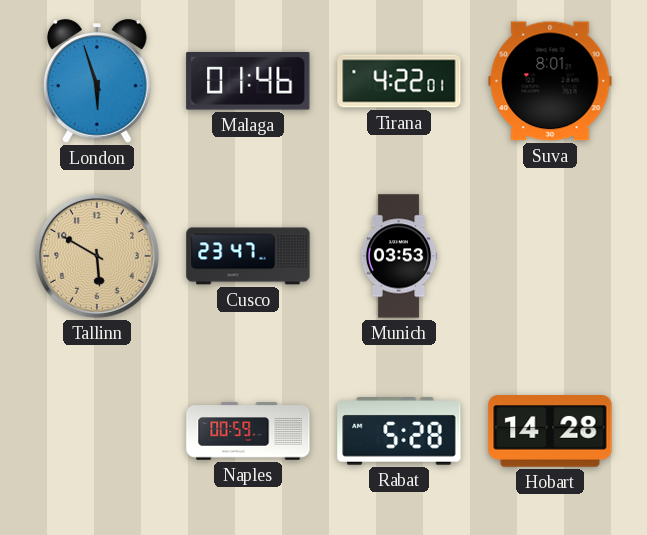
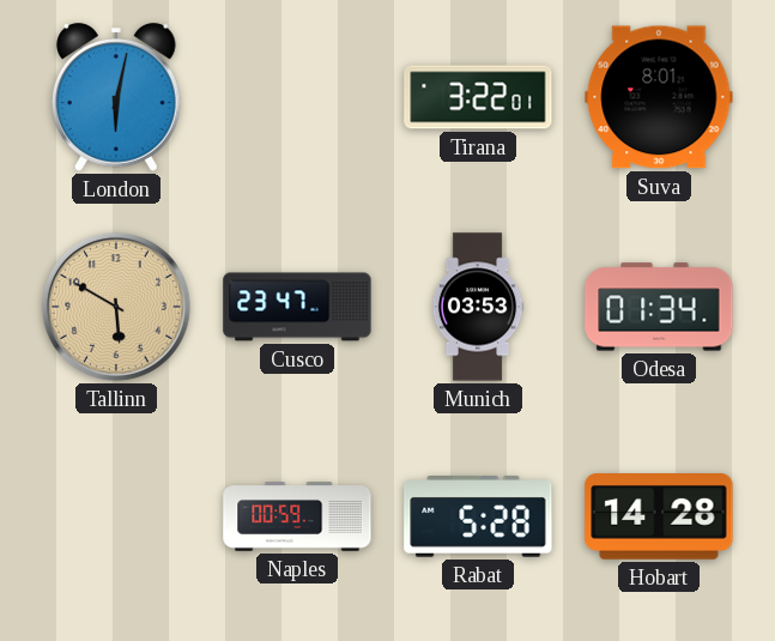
London: 5:57 -> 6:02
Malaga: 01:46 -> none
Tirana: 4:22 -> 3:22
Odesa: none -> 01:34
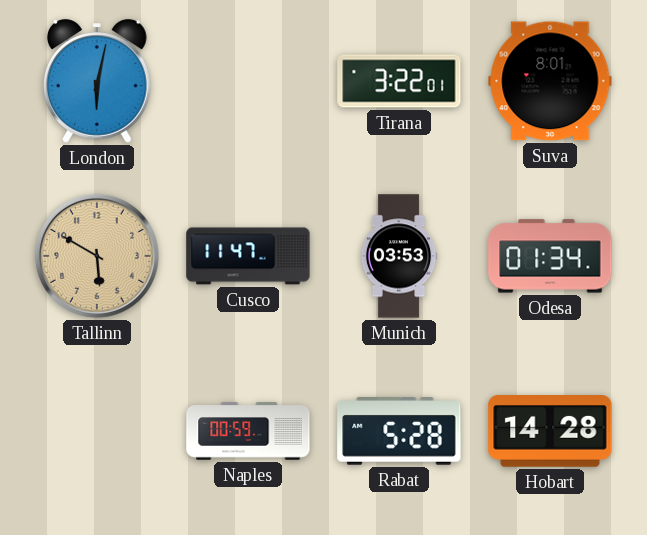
Cusco: 23:47 -> 11:47
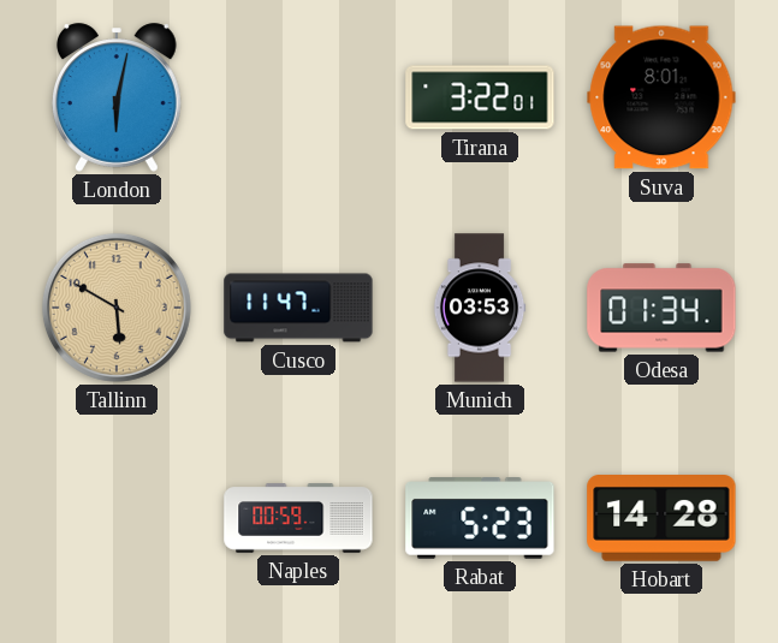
Rabat: 5:28 -> 5:23
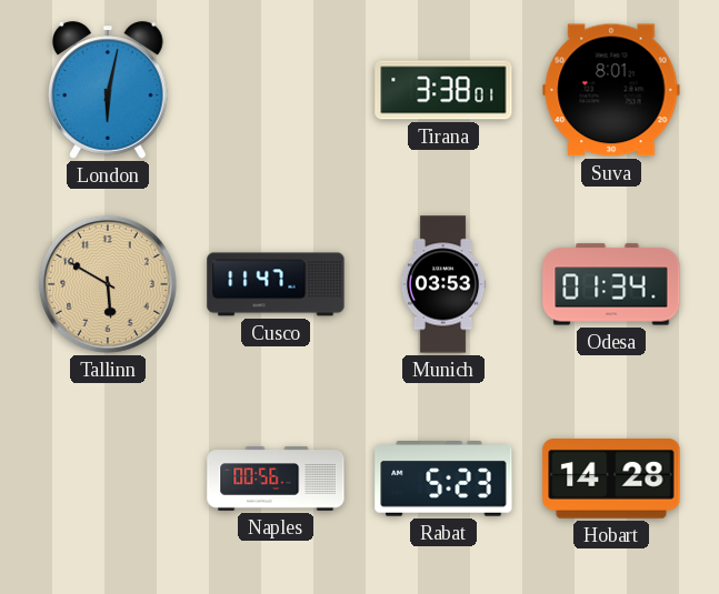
Tirana: 3:22 -> 3:38
Naples: 00:59 -> 00:56
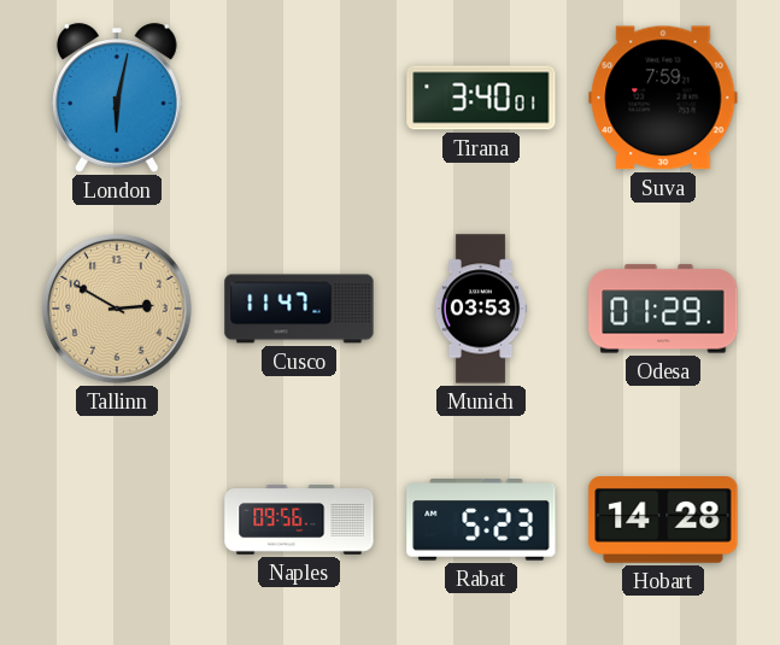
Tirana: 3:38 -> 3:40
Suva: 8:01 -> 7:59
Tallinn: 5:50 -> 2:50
Odesa: 01:34 -> 01:29
Naples: 00:56 -> 09:56
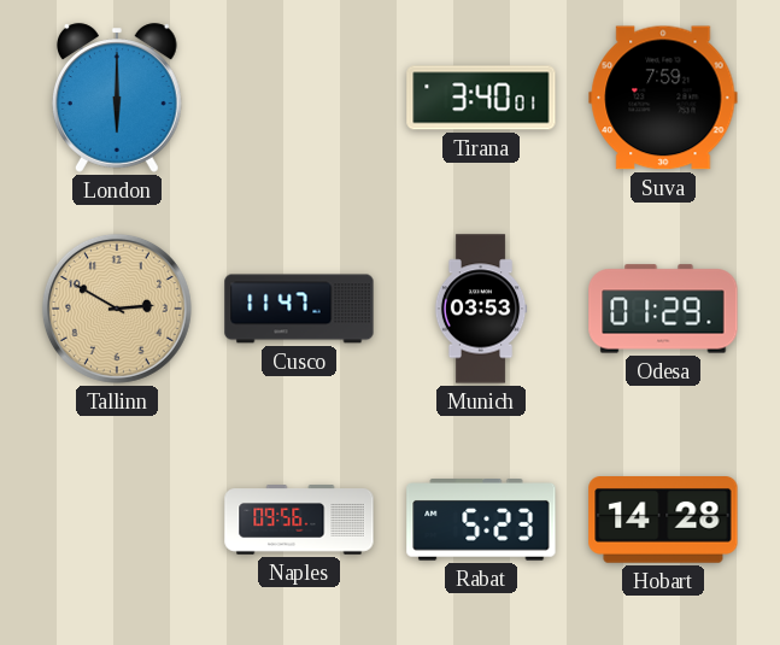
London: 6:02 -> 6:00
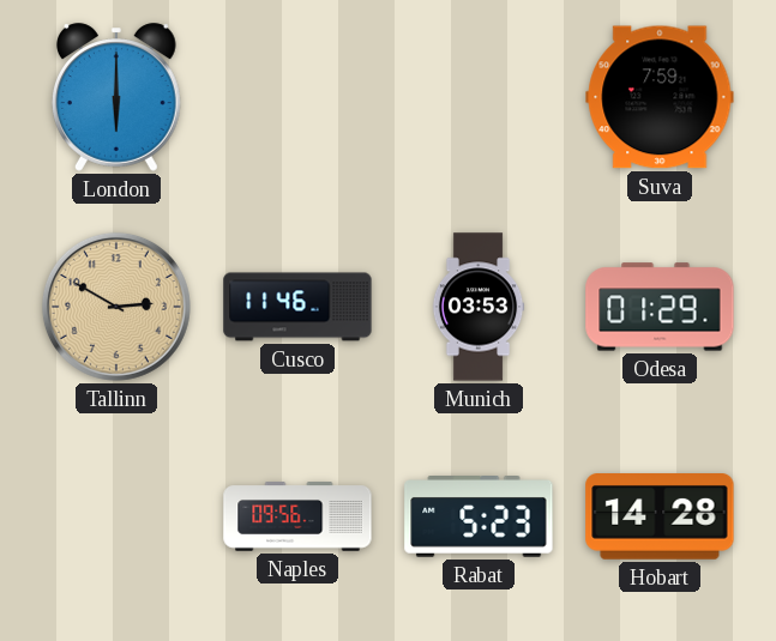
Tirana: 3:40 -> none
Cusco: 11:47 -> 11:46
